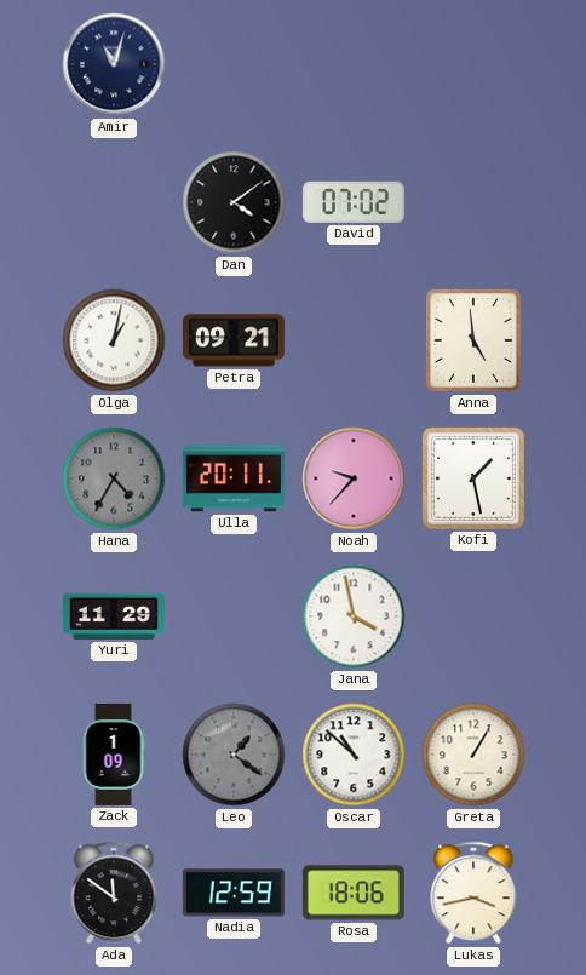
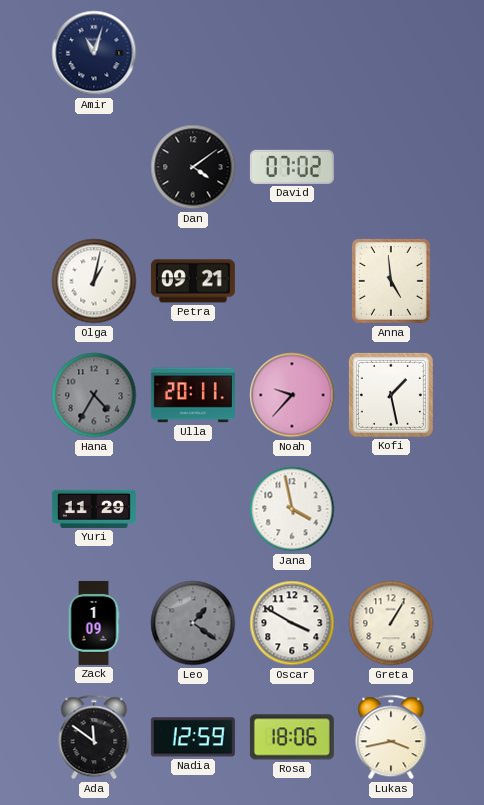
Oscar: 10:52 -> 3:50
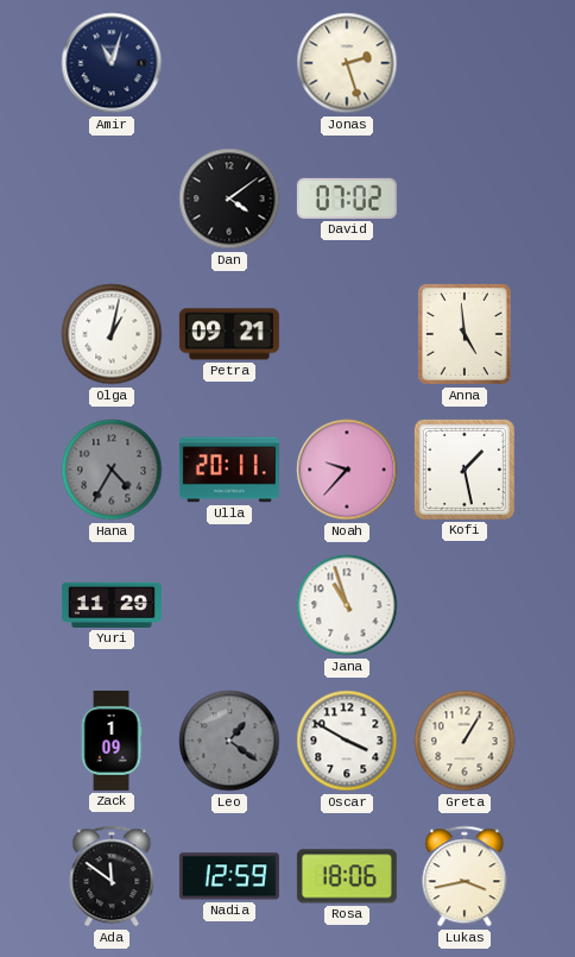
Jonas: none -> 2:27
Jana: 3:58 -> 10:57
